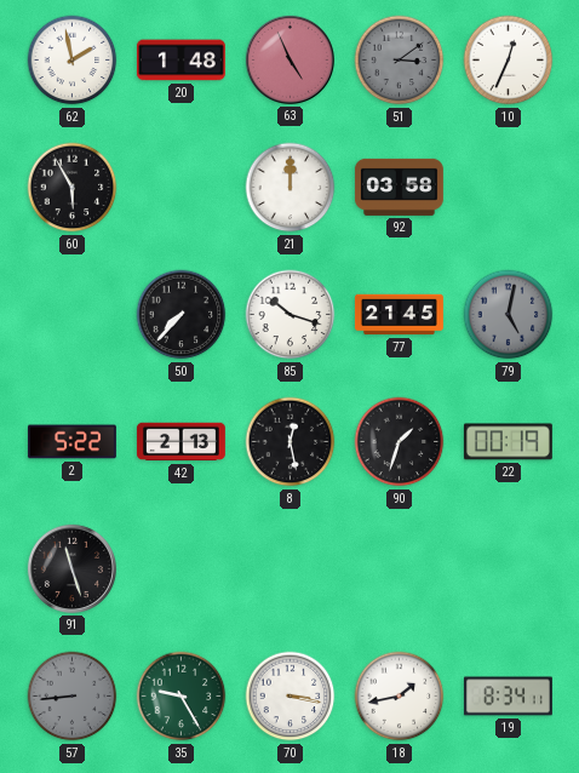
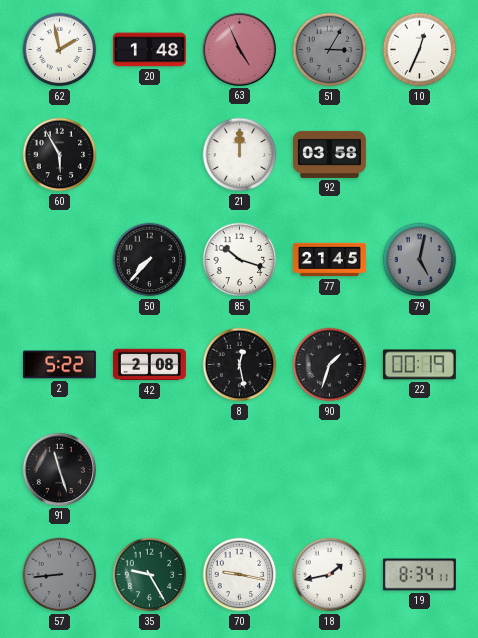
51: 3:09 -> 3:05
42: 2:13 -> 2:08
70: 3:17 -> 9:17
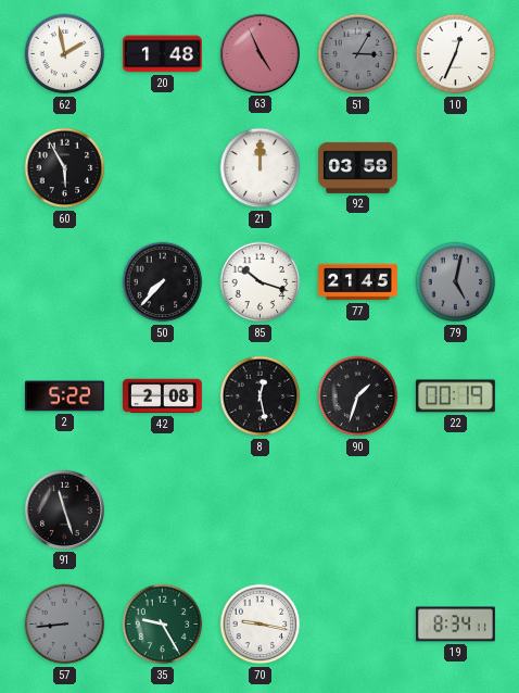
18: 1:43 -> none
